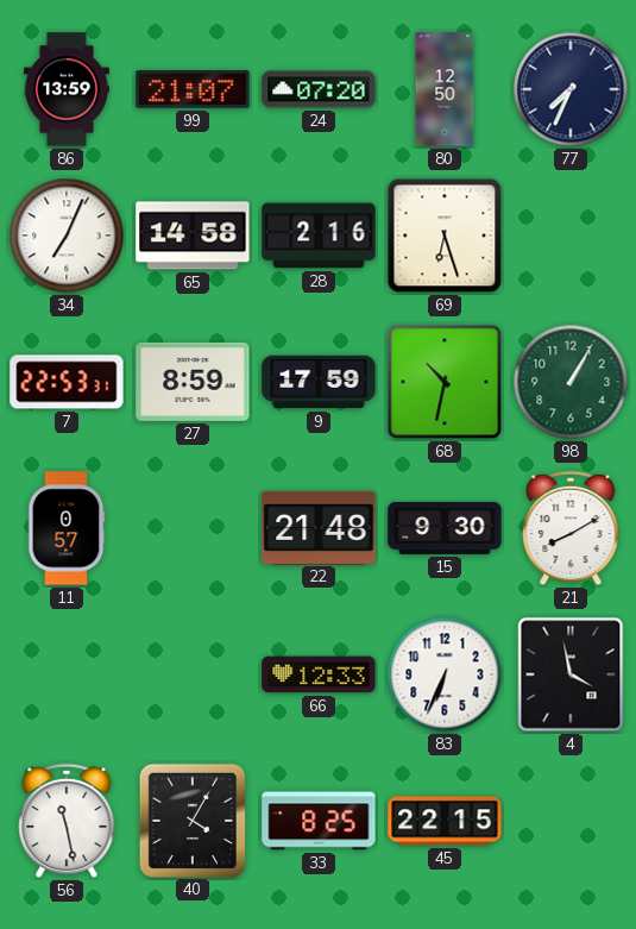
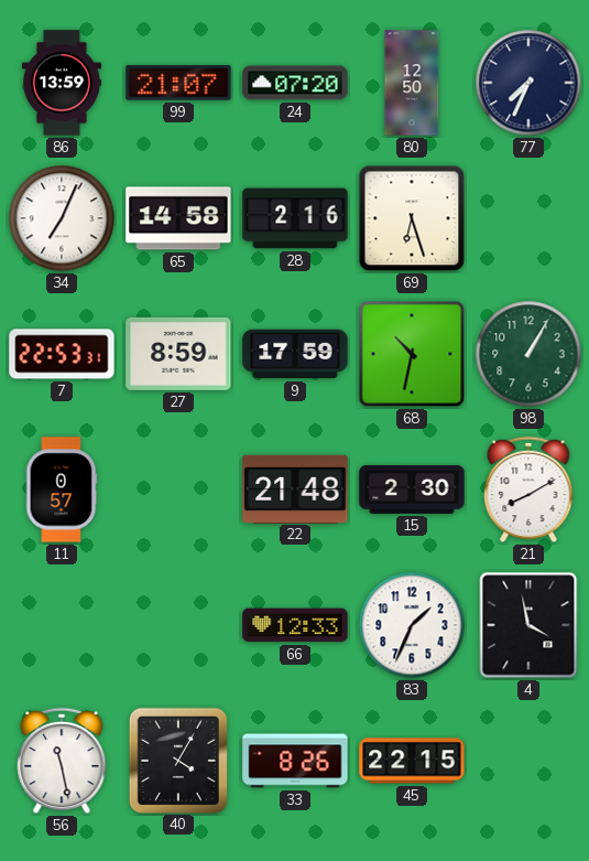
15: 9:30 -> 2:30
83: 6:34 -> 1:34
33: 8:25 -> 8:26
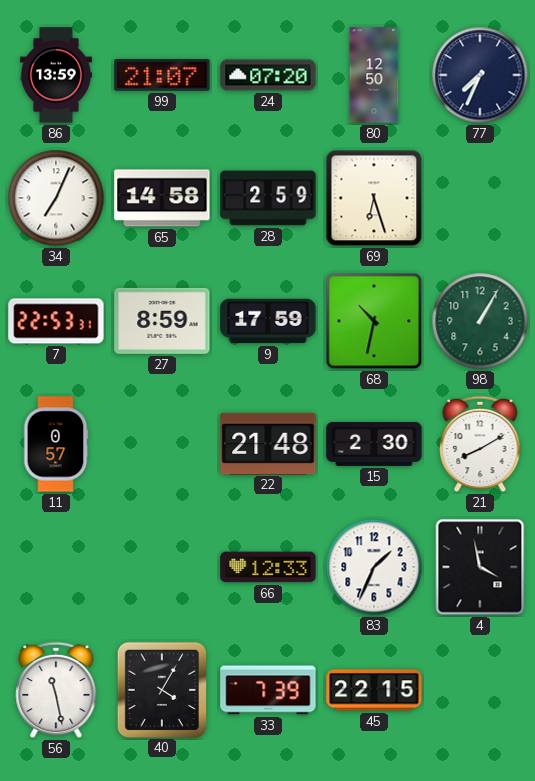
28: 2:16 -> 2:59
33: 8:26 -> 7:39
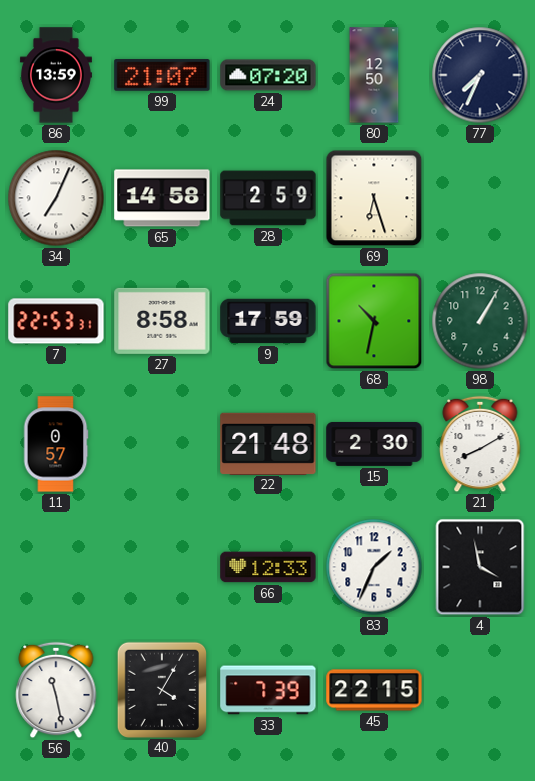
27: 8:59 -> 8:58
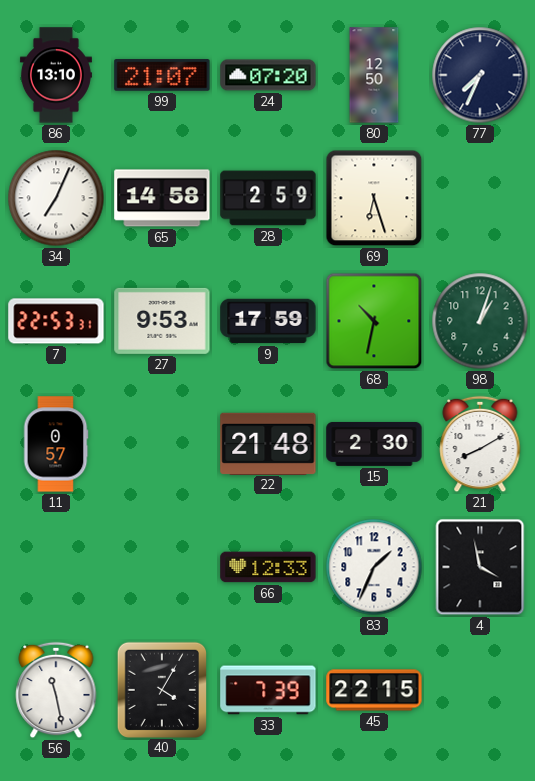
86: 13:59 -> 13:10
27: 8:58 -> 9:53
98: 1:05 -> 1:03
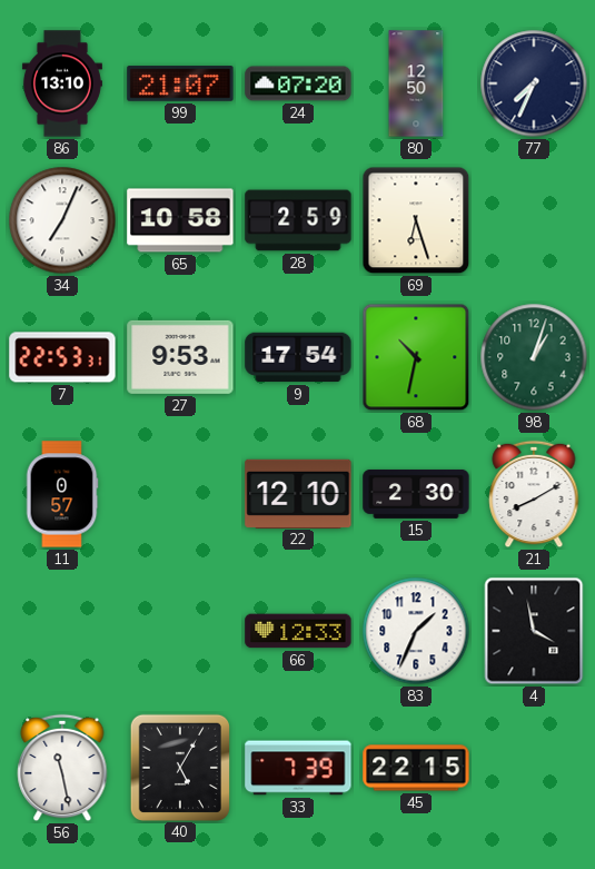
65: 14:58 -> 10:58
9: 17:59 -> 17:54
22: 21:48 -> 12:10
40: 4:05 -> 5:05
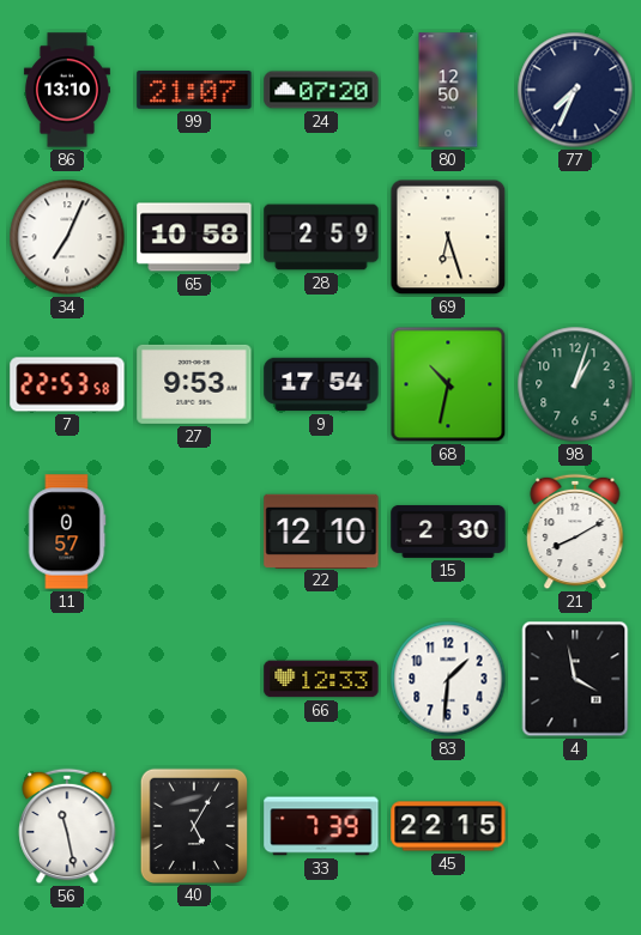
7: 22:53:31 -> 22:53:58
83: 1:34 -> 1:31
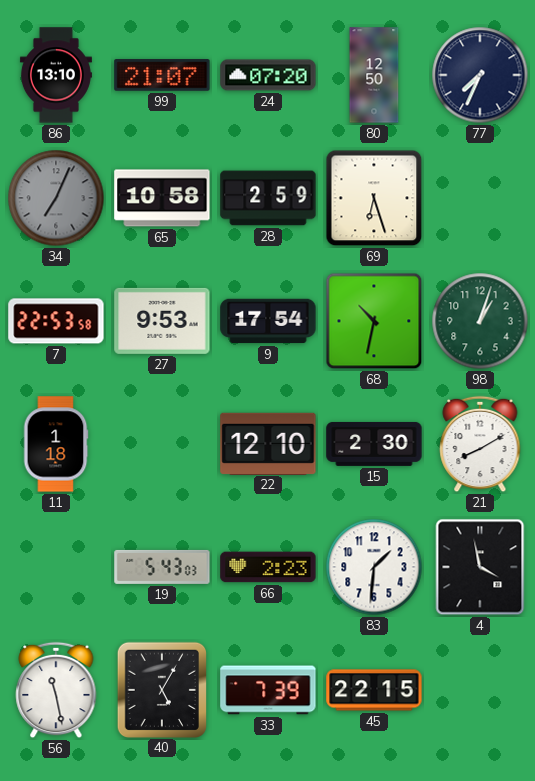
34 dial: white -> grey
11: 0:57 -> 1:18
19: none -> 5:43
66: 12:33 -> 2:23
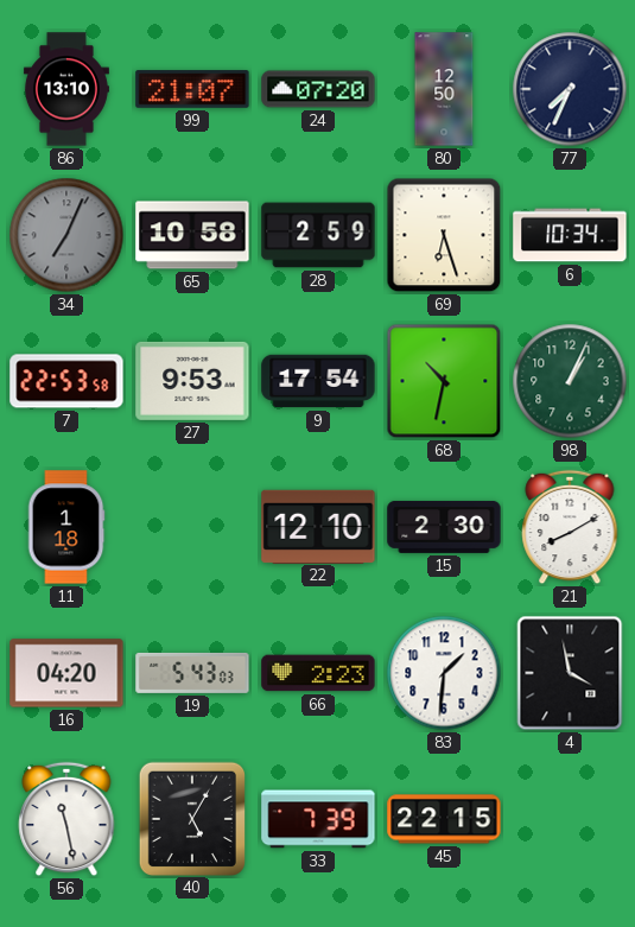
6: none -> 10:34
98: 1:03 -> 1:04
16: none -> 04:20
